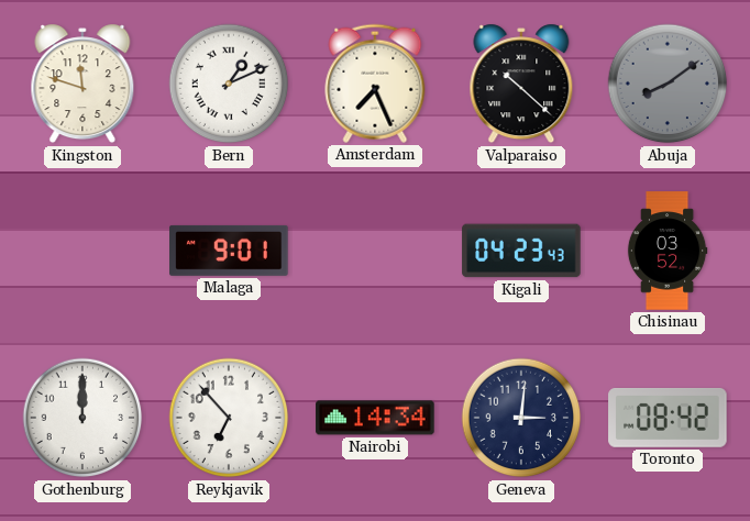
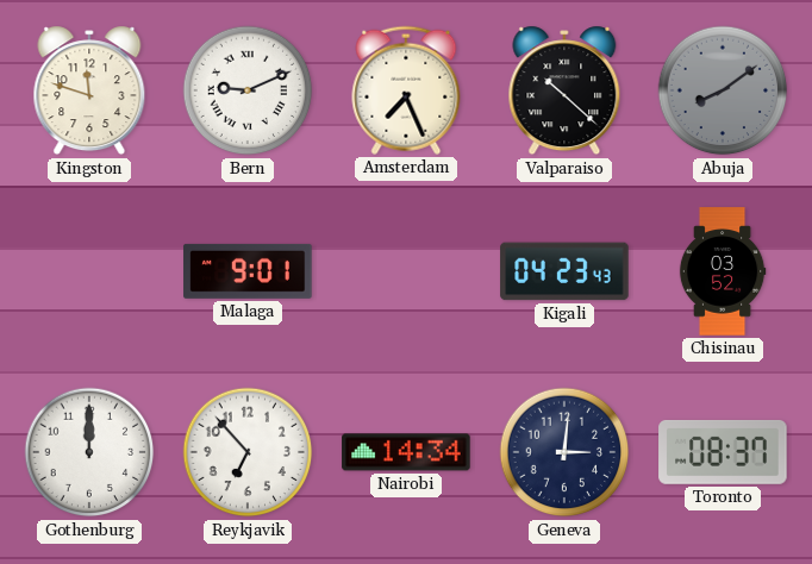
Bern: 1:11 -> 9:11
Toronto: 08:42 -> 08:37
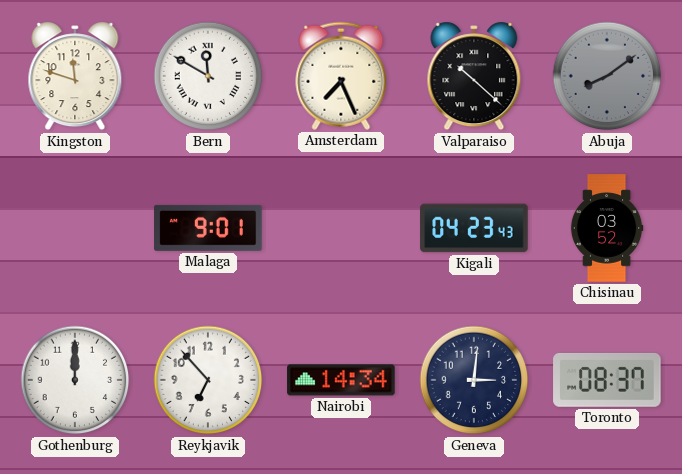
Bern: 9:11 -> 11:50
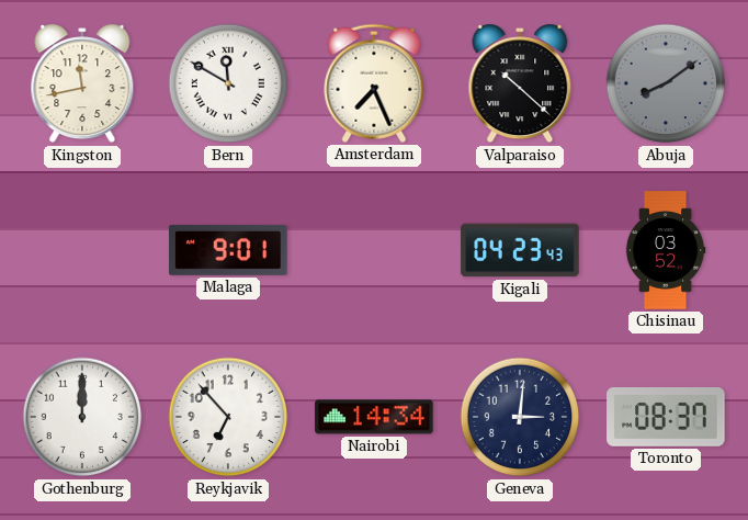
Kingston: 11:48 -> 11:43
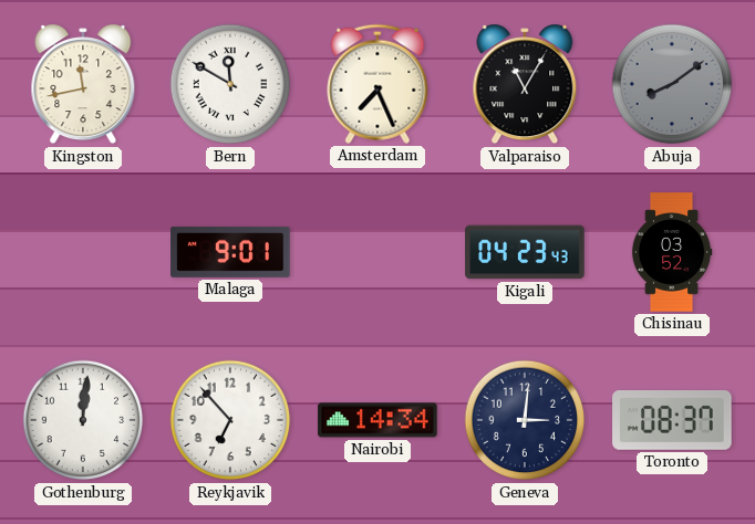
Valparaiso: 10:22 -> 11:05
Gothenburg: 12:00 -> 12:01
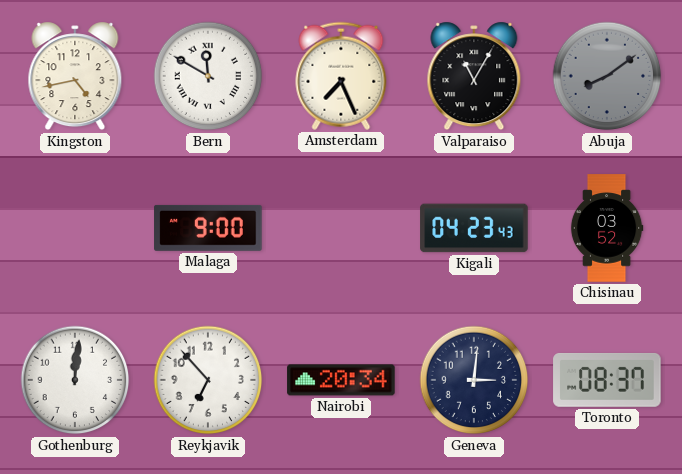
Kingston: 11:43 -> 4:43
Malaga: 9:01 -> 9:00
Nairobi: 14:34 -> 20:34
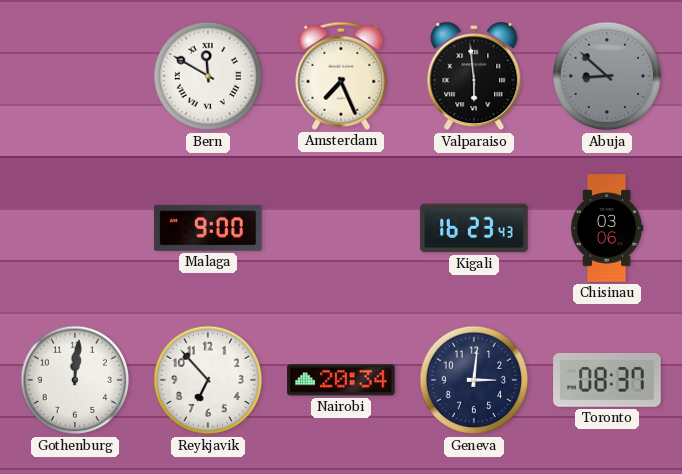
Kingston: 4:43 -> none
Valparaiso: 11:05 -> 5:59
Abuja: 8:09 -> 8:52
Kigali: 04:23 -> 16:23
Chisinau: 03:52 -> 03:06
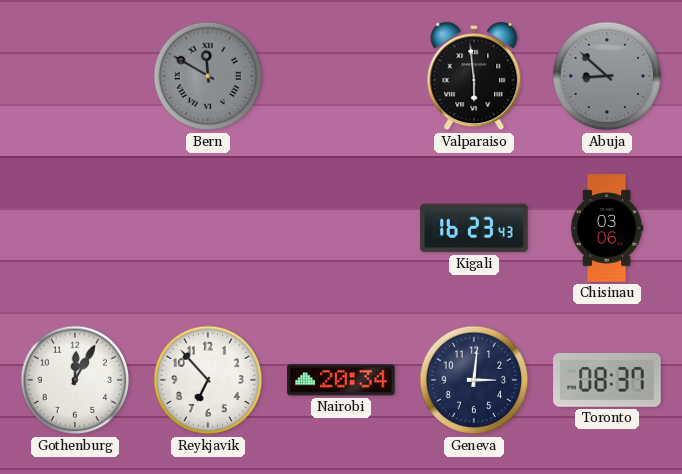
Bern dial: white -> grey
Amsterdam: 7:26 -> none
Malaga: 9:00 -> none
Gothenburg: 12:01 -> 12:05
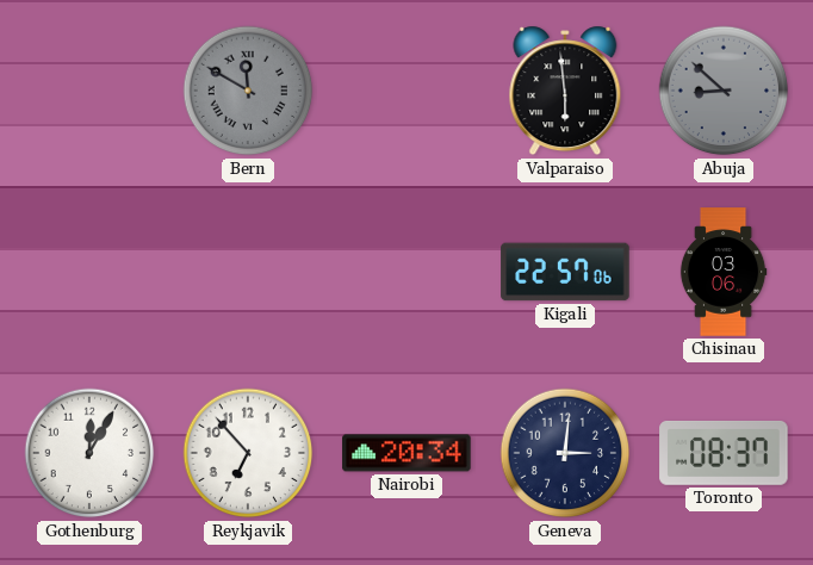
Kigali: 16:23 -> 22:57
